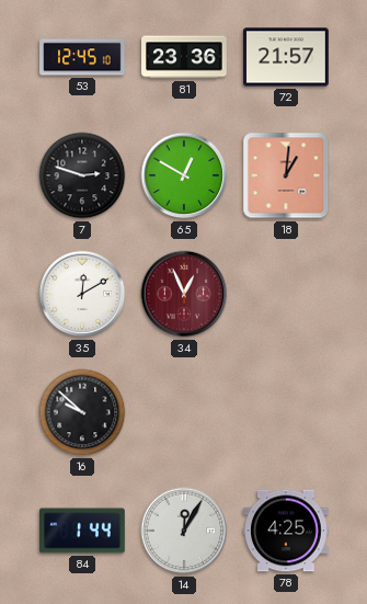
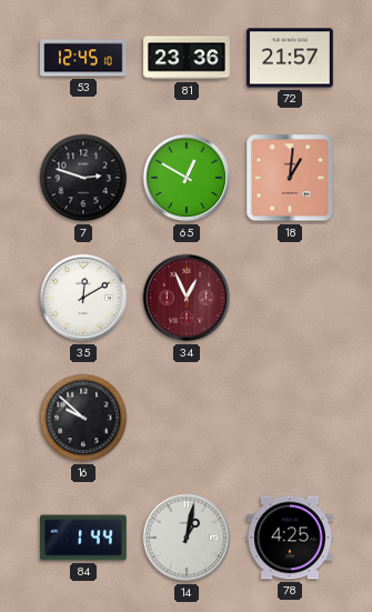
14: 12:05 -> 1:02
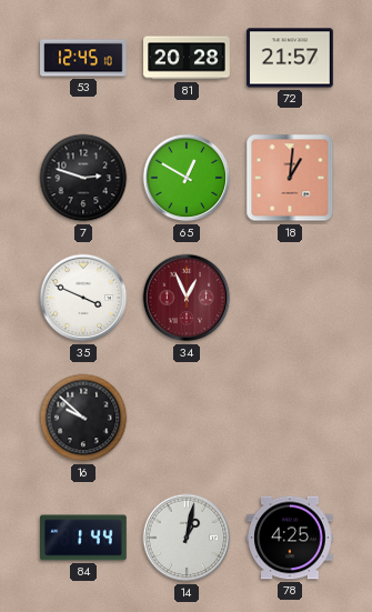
81: 23:36 -> 20:28
35: 12:10 -> 3:49
